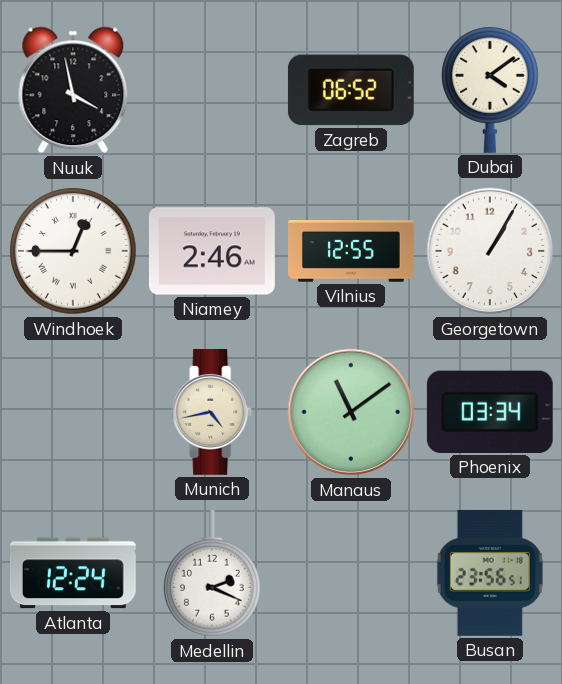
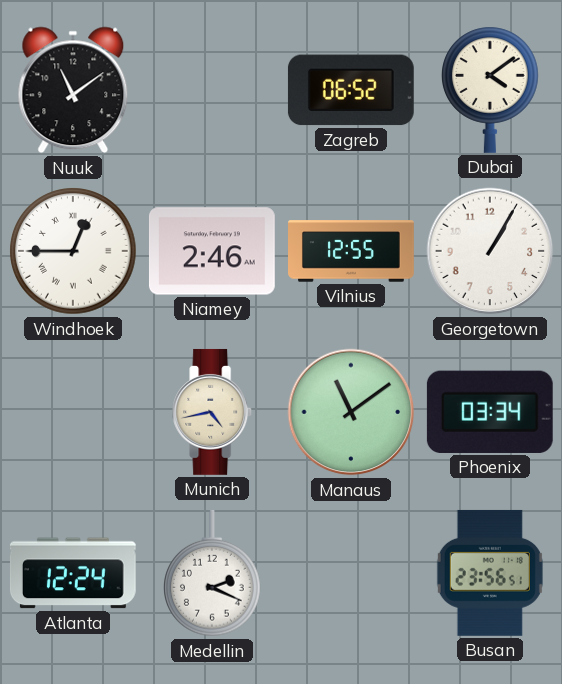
Nuuk: 3:58 -> 11:09
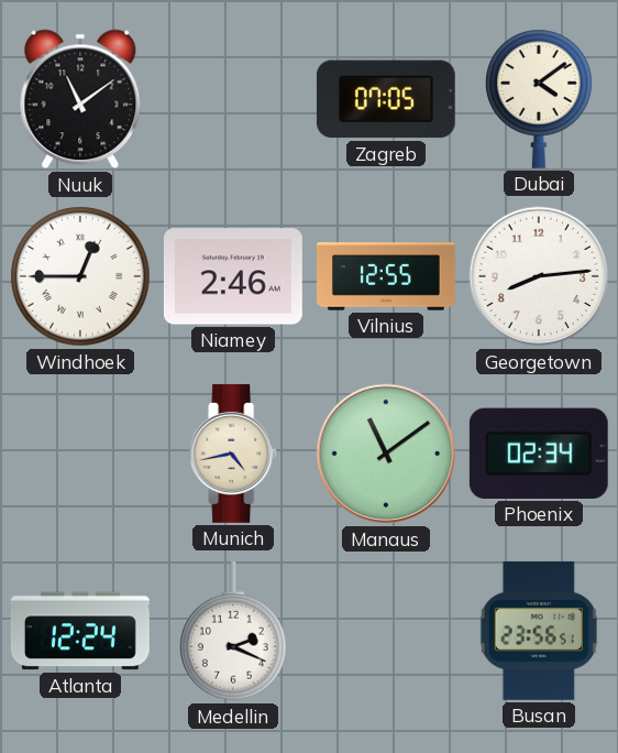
Zagreb: 06:52 -> 07:05
Georgetown: 1:05 -> 8:14
Phoenix: 03:34 -> 02:34
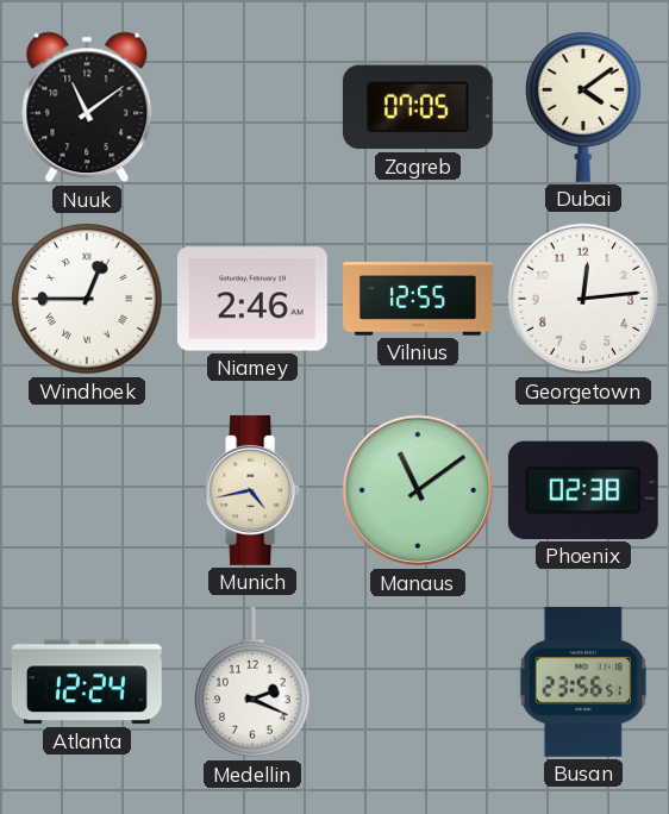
Georgetown: 8:14 -> 12:14
Phoenix: 02:34 -> 02:38
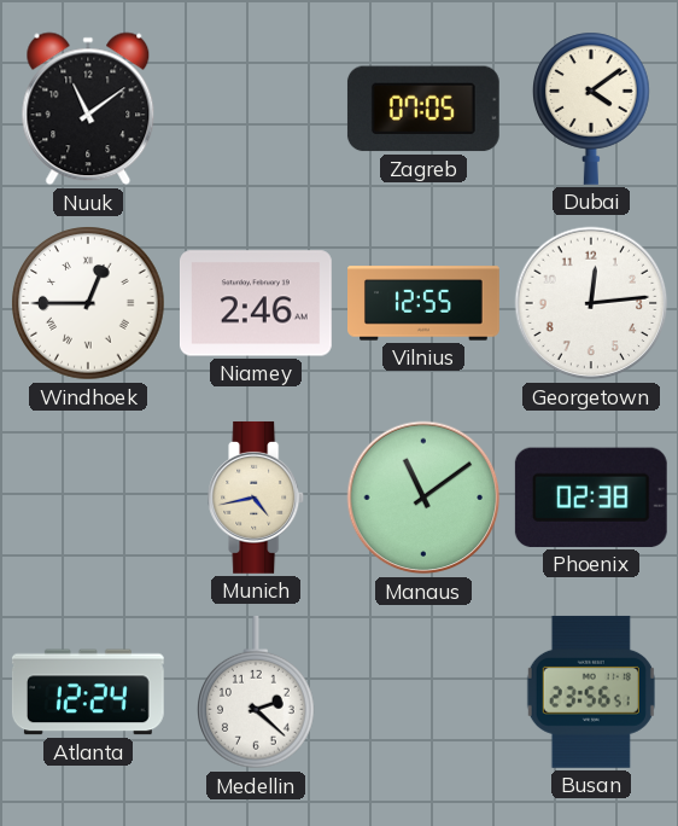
Medellin: 2:19 -> 2:22
